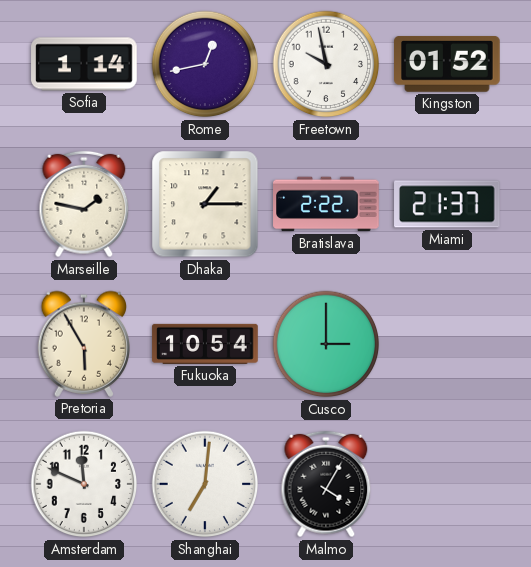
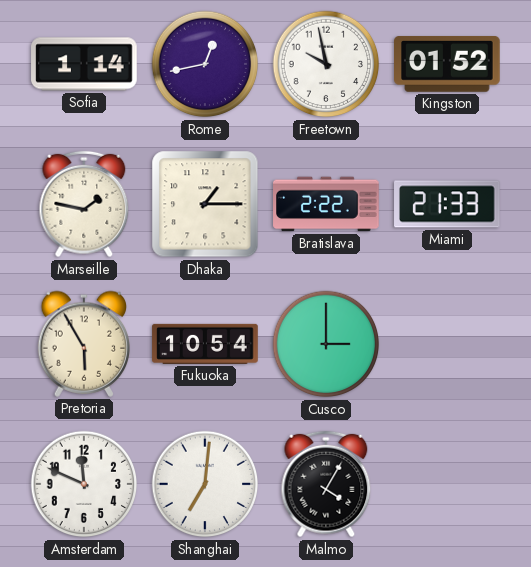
Miami: 21:37 -> 21:33
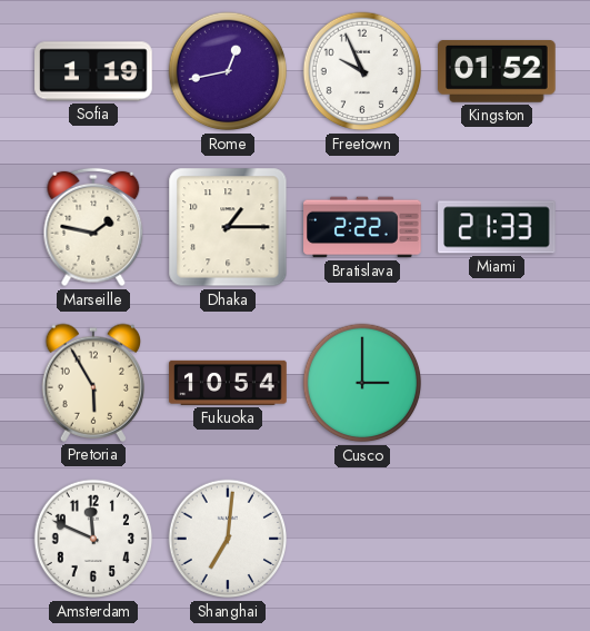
Sofia: 1:14 -> 1:19
Freetown: 9:58 -> 9:56
Malmo: 4:05 -> none
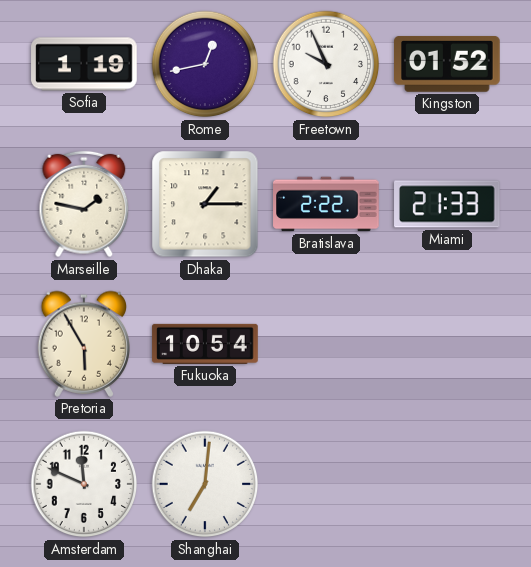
Cusco: 3:00 -> none
